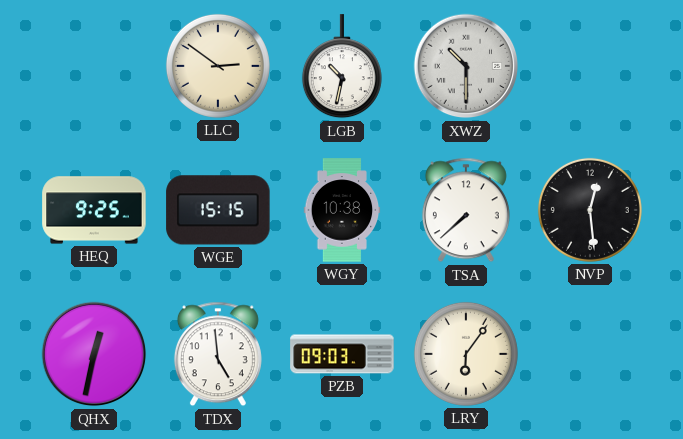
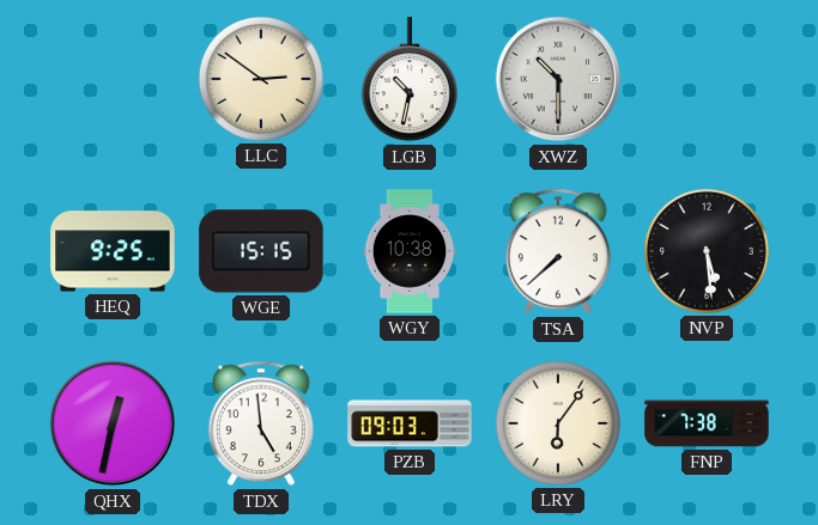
NVP: 12:29 -> 5:29
FNP: none -> 7:38
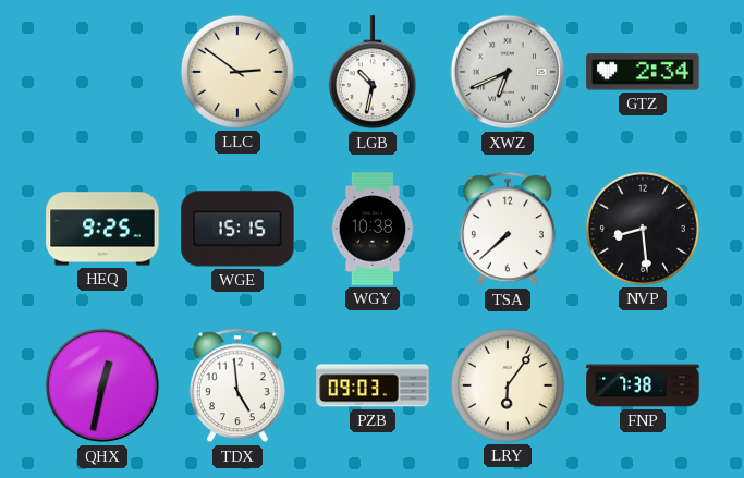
XWZ: 10:30 -> 6:41
GTZ: none -> 2:34
NVP: 5:29 -> 8:29
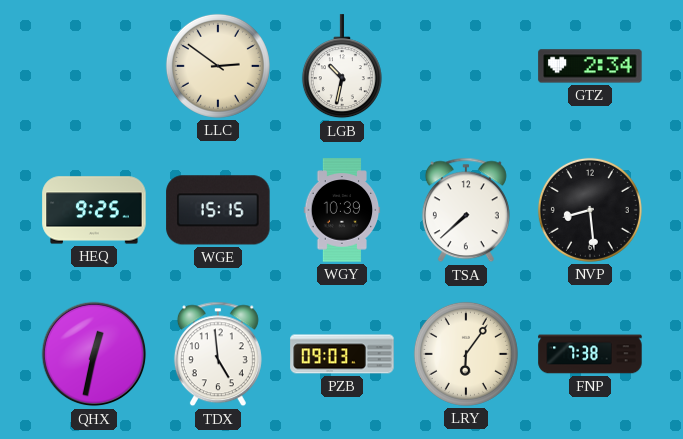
XWZ: 6:41 -> none
WGY: 10:38 -> 10:39
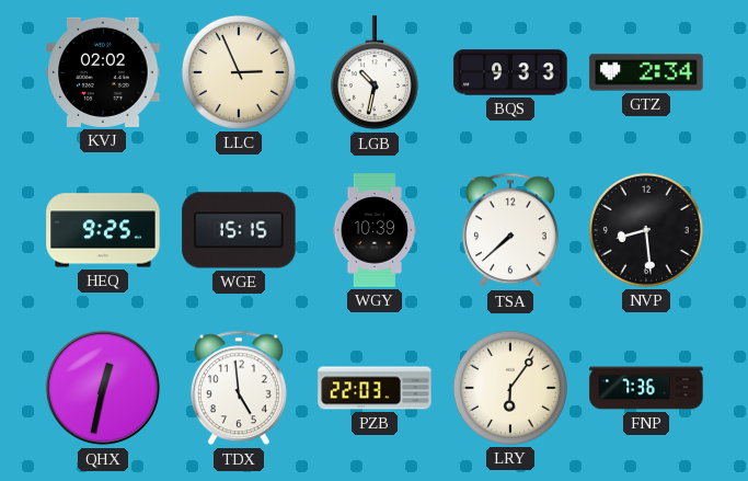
KVJ: none -> 02:02
LLC: 2:51 -> 2:56
BQS: none -> 9:33
PZB: 09:03 -> 22:03
FNP: 7:38 -> 7:36
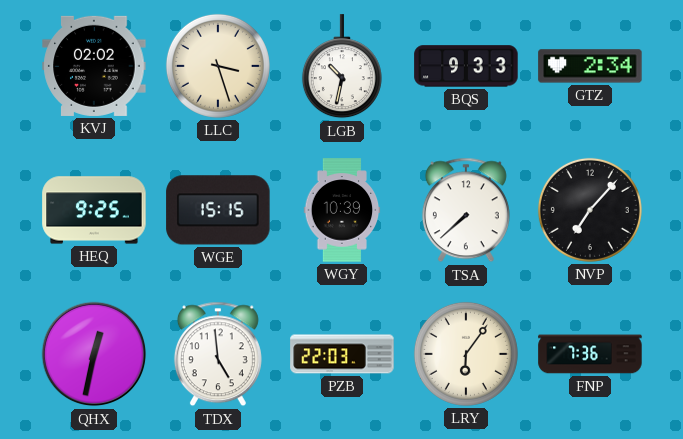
LLC: 2:56 -> 3:27
NVP: 8:29 -> 7:07
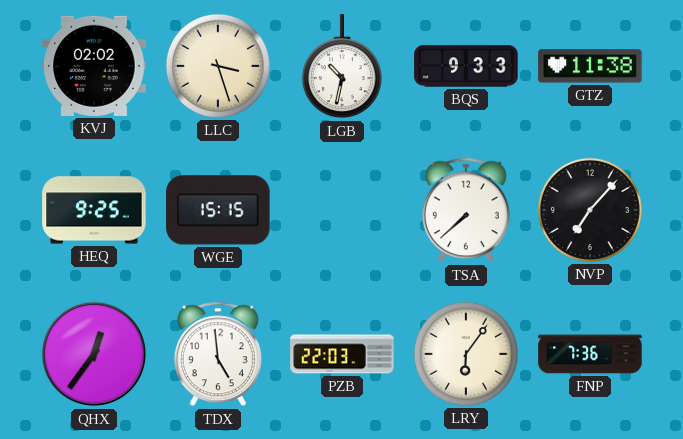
GTZ: 2:34 -> 11:38
WGY: 10:39 -> none
QHX: 12:32 -> 12:36
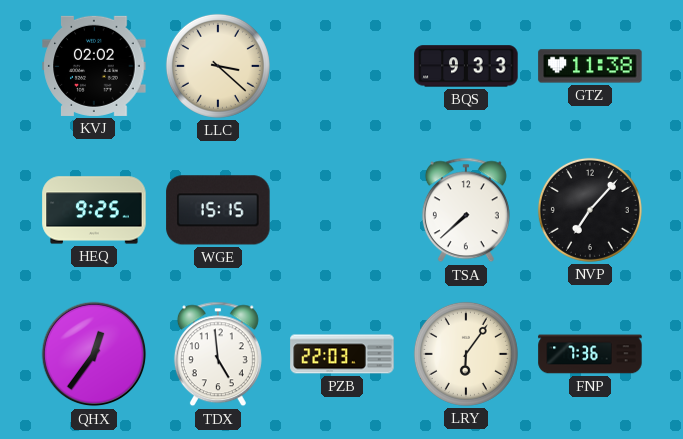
LLC: 3:27 -> 3:22
LGB: 10:32 -> none
